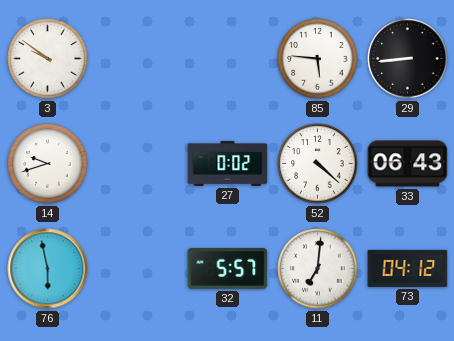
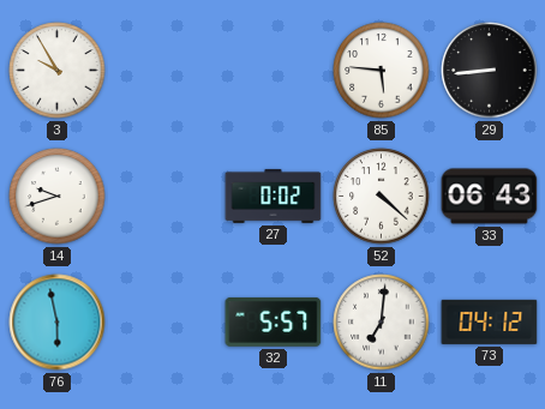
3: 9:51 -> 9:55
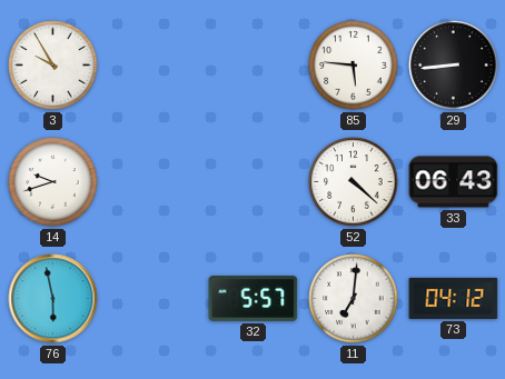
27: 0:02 -> none
